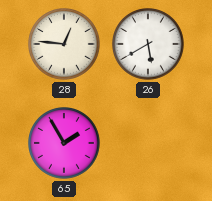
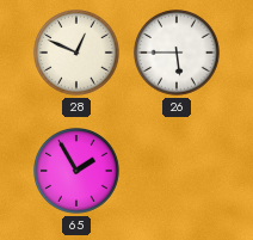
28: 12:46 -> 12:49
26: 5:40 -> 5:45
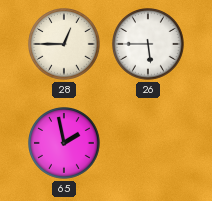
28: 12:49 -> 12:45
65: 1:55 -> 1:58
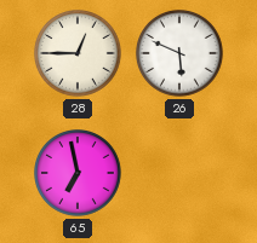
26: 5:45 -> 5:49
65: 1:58 -> 6:58
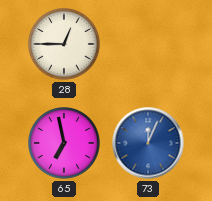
26: 5:49 -> none
73: none -> 12:04
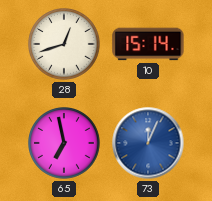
28: 12:45 -> 12:42
10: none -> 15:14
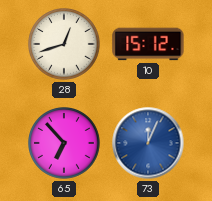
10: 15:14 -> 15:12
65: 6:58 -> 6:53
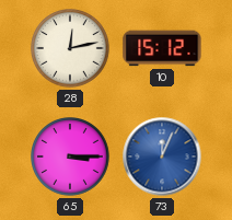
28: 12:42 -> 12:13
65: 6:53 -> 3:15
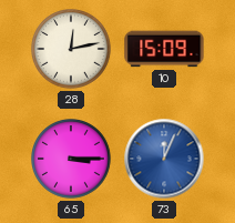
10: 15:12 -> 15:09
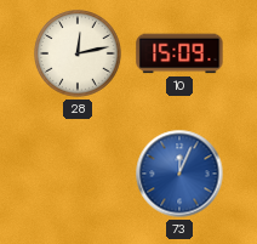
65: 3:15 -> none
